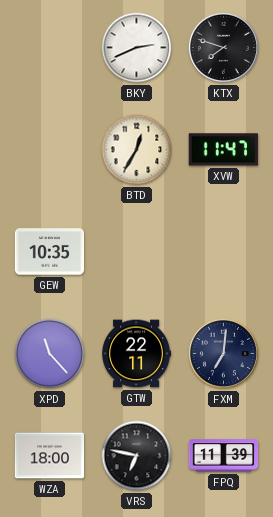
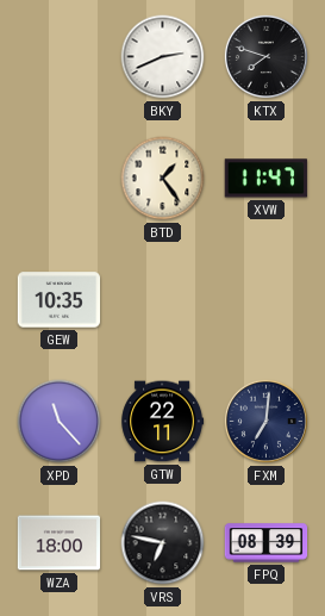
BTD: 12:35 -> 1:24
FPQ: 11:39 -> 08:39
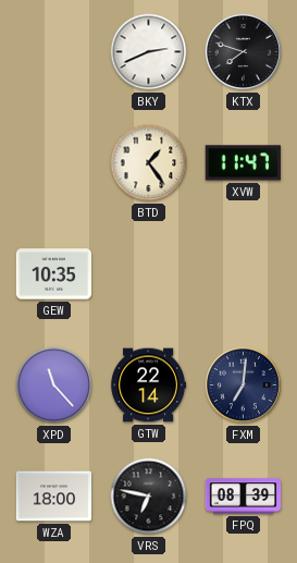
GTW: 22:11 -> 22:14
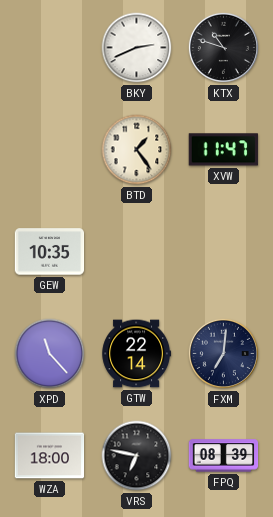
KTX: 7:48 -> 10:48
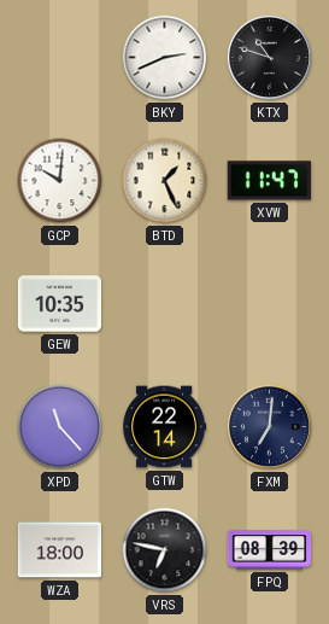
GCP: none -> 10:01
BTD: 1:24 -> 1:26
